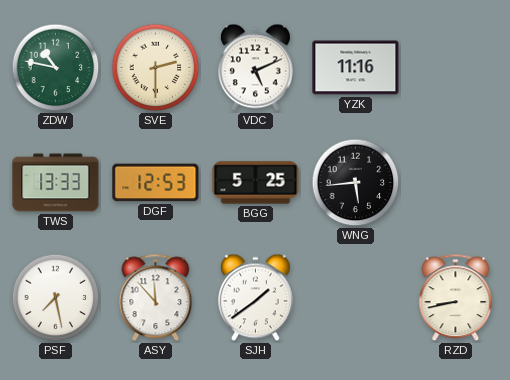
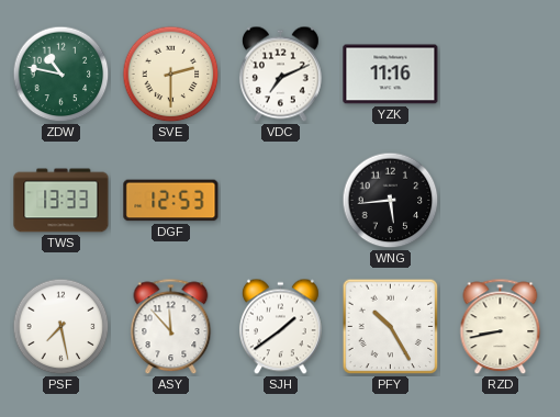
VDC: 5:11 -> 7:11
BGG: 5:25 -> none
PFY: none -> 10:25
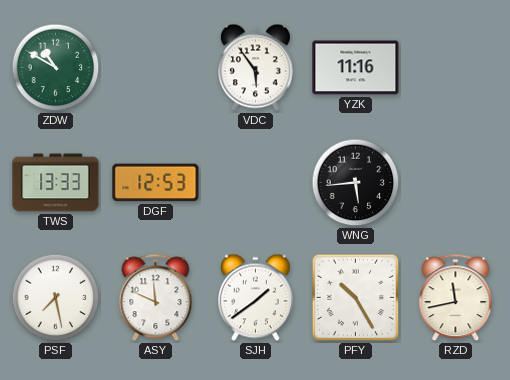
ZDW: 10:47 -> 10:50
SVE: 2:30 -> none
VDC: 7:11 -> 5:54
ASY: 11:53 -> 11:49
RZD: 8:43 -> 11:43
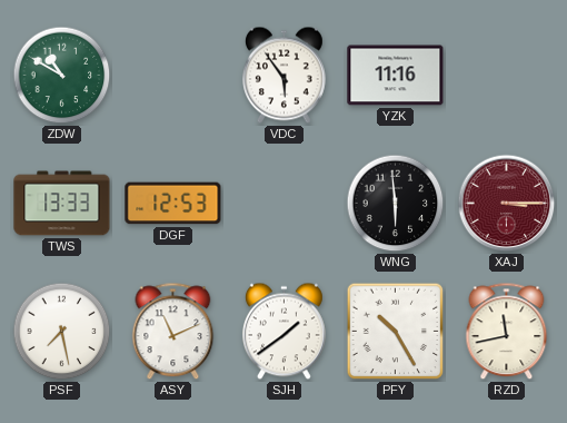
WNG: 5:44 -> 5:59
XAJ: none -> 3:15
ASY: 11:49 -> 11:11
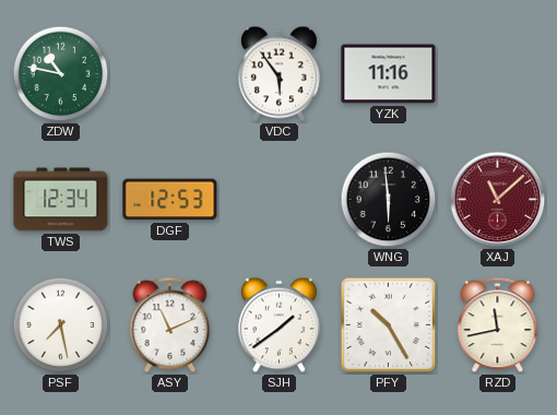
ZDW: 10:50 -> 10:47
TWS: 13:33 -> 12:34
XAJ: 3:15 -> 11:08
